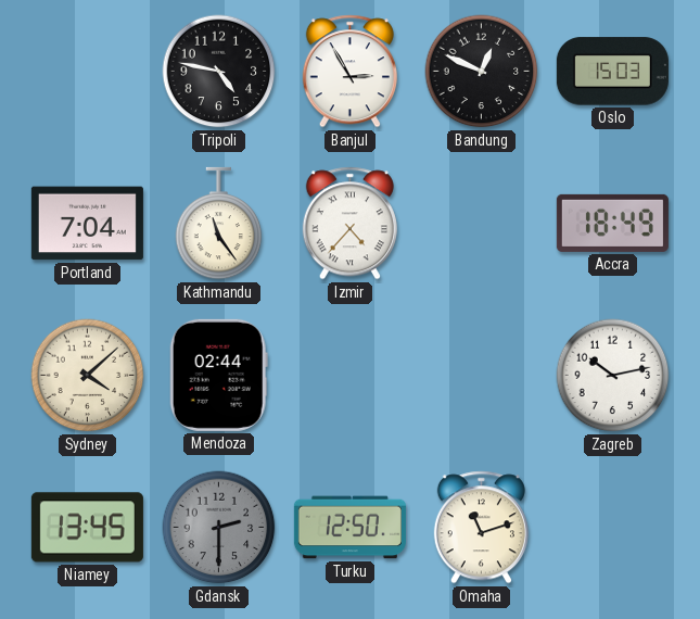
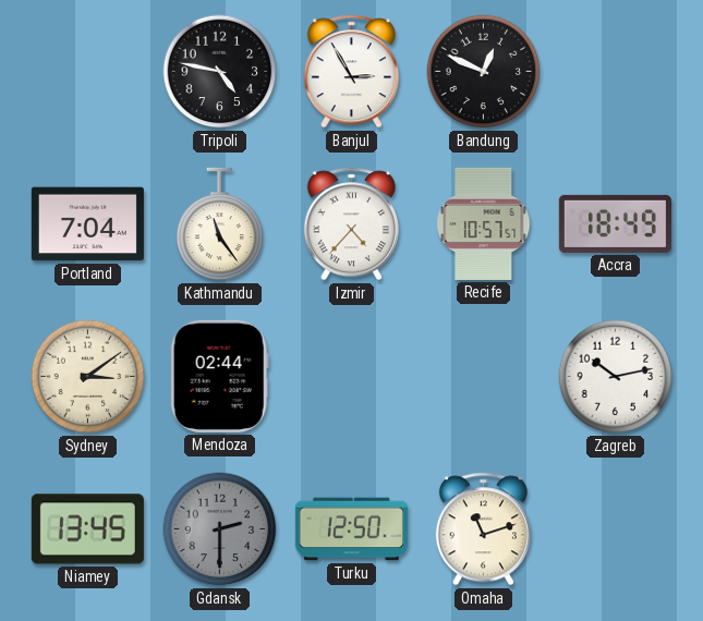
Oslo: 15:03 -> none
Recife: none -> 10:57
Sydney: 4:08 -> 3:09
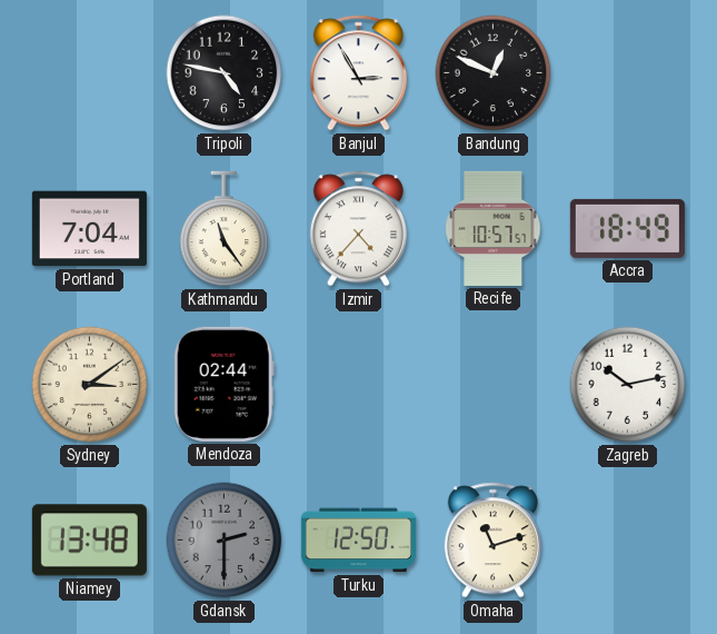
Niamey: 13:45 -> 13:48
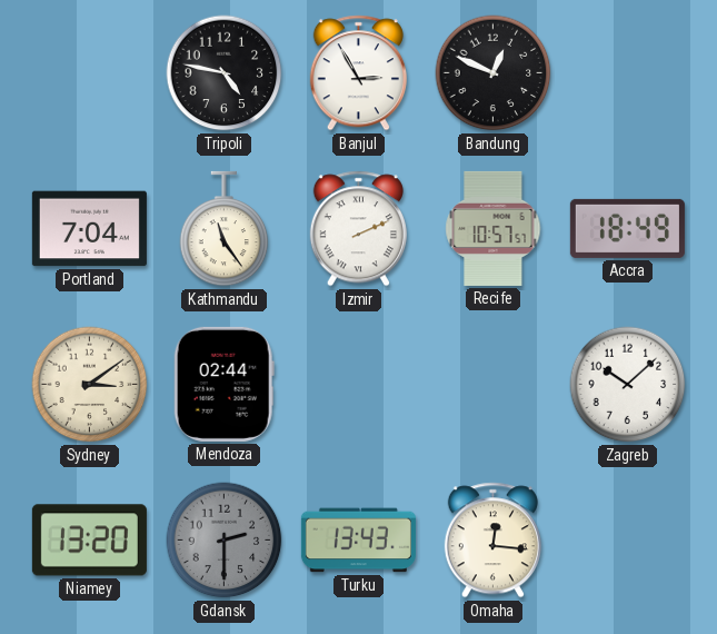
Izmir: 4:37 -> 2:11
Zagreb: 10:13 -> 10:08
Niamey: 13:48 -> 13:20
Turku: 12:50 -> 13:43
Omaha: 11:12 -> 12:16
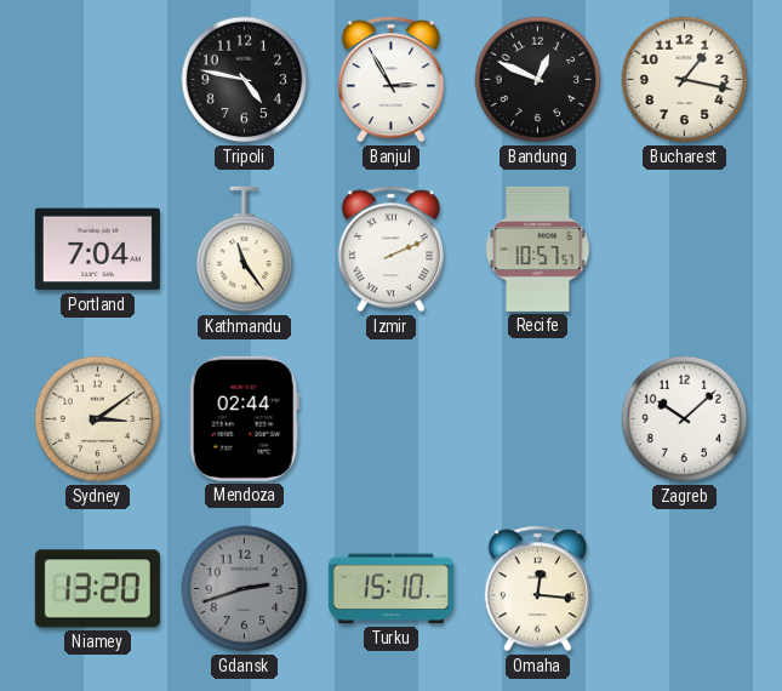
Bucharest: none -> 1:17
Accra: 18:49 -> none
Gdansk: 2:30 -> 2:42
Turku: 13:43 -> 15:10
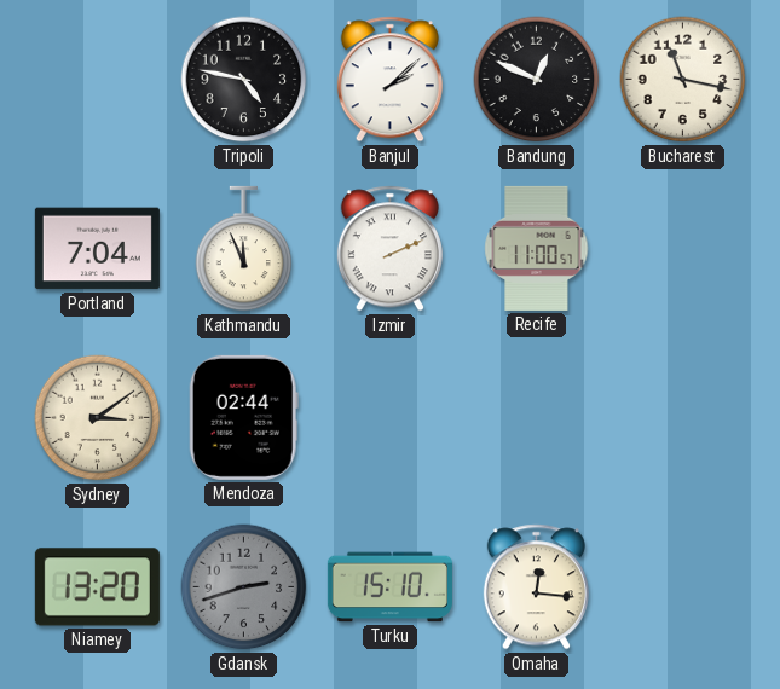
Banjul: 2:55 -> 2:08
Bucharest: 1:17 -> 11:17
Kathmandu: 11:24 -> 11:56
Recife: 10:57 -> 11:00
Zagreb: 10:08 -> none
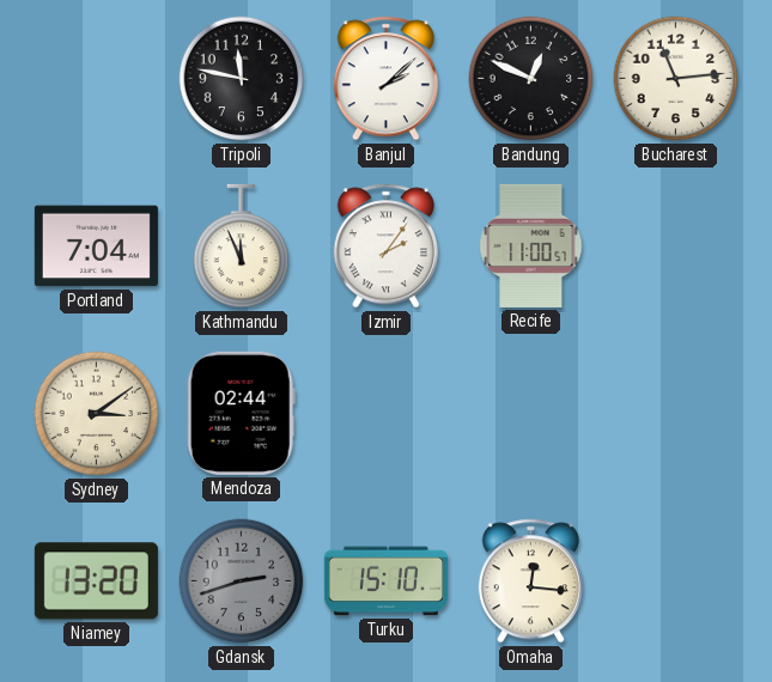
Tripoli: 4:47 -> 11:47
Bucharest: 11:17 -> 11:14
Izmir: 2:11 -> 2:06
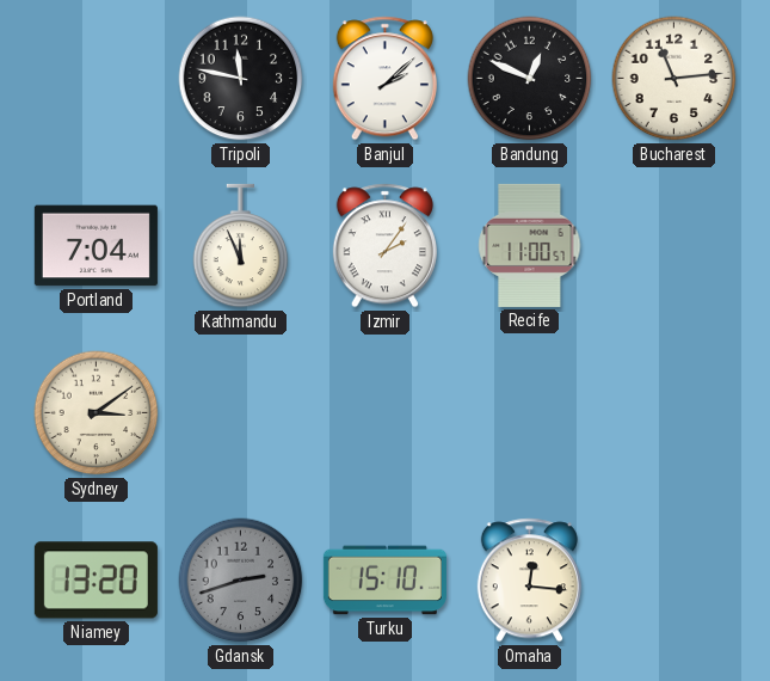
Mendoza: 02:44 -> none
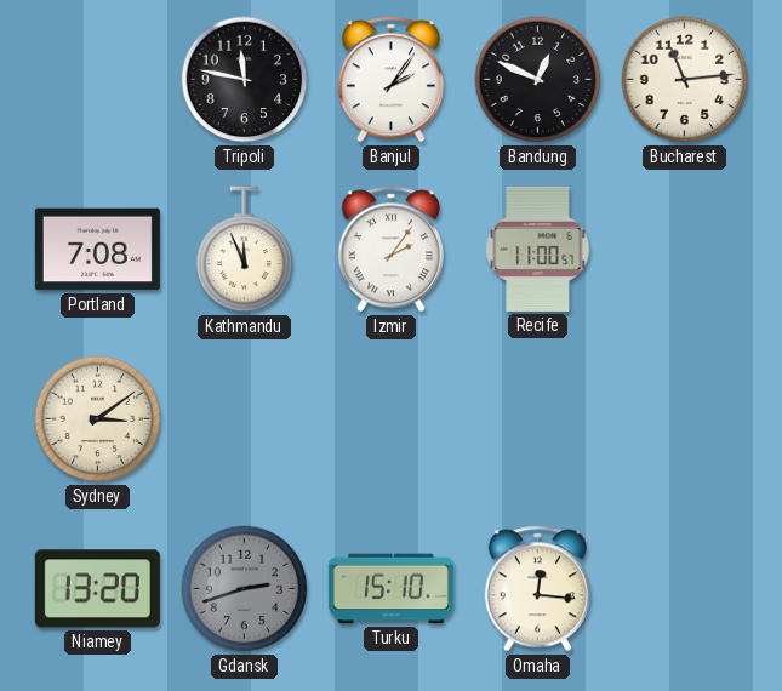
Banjul: 2:08 -> 2:06
Portland: 7:04 -> 7:08
